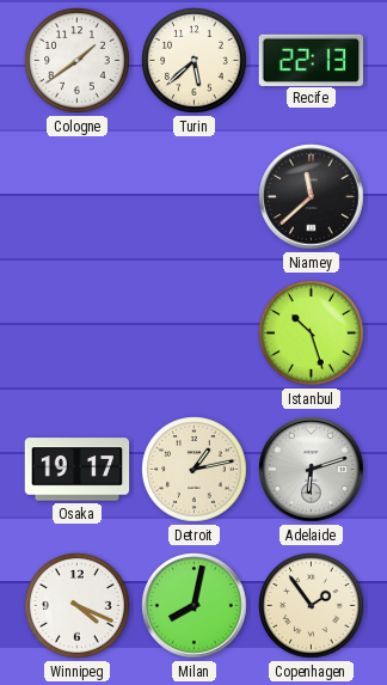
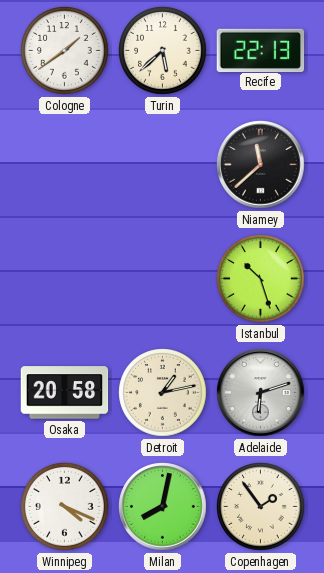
Osaka: 19:17 -> 20:58
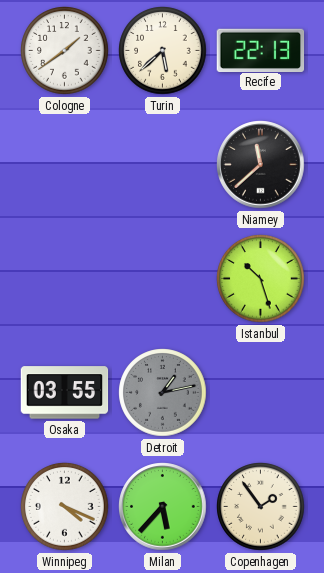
Osaka: 20:58 -> 03:55
Detroit dial: cream -> grey
Adelaide: 6:12 -> none
Milan: 8:02 -> 5:37
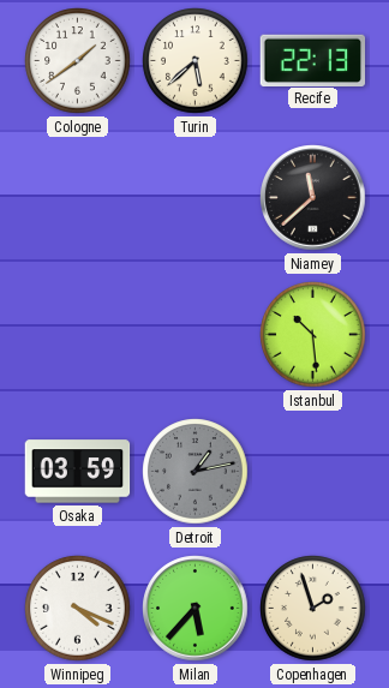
Istanbul: 10:27 -> 10:29
Osaka: 03:55 -> 03:59
Copenhagen: 1:54 -> 1:57
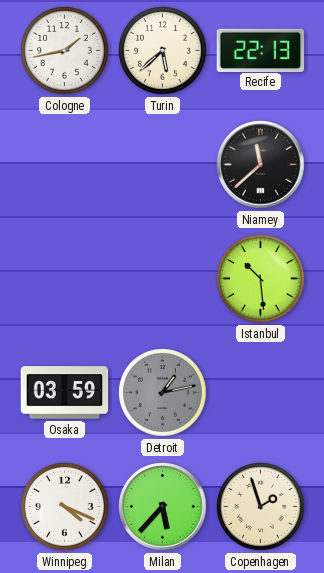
Cologne: 1:39 -> 1:43
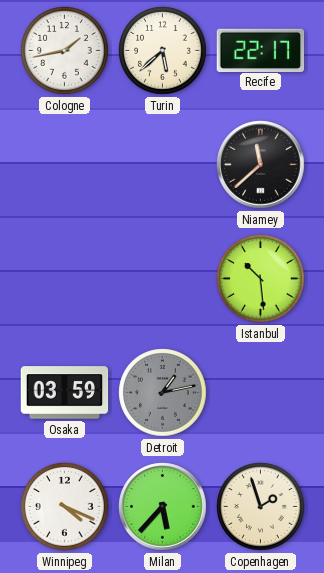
Recife: 22:13 -> 22:17
